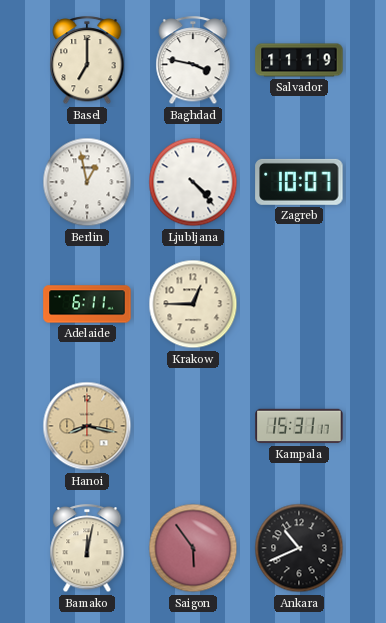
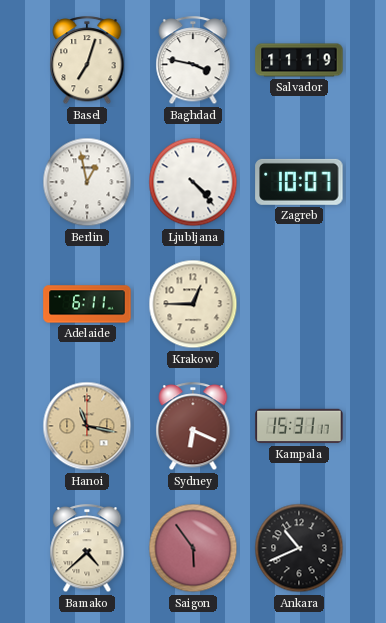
Basel: 7:00 -> 7:03
Hanoi: 8:17 -> 11:17
Sydney: none -> 6:19
Bamako: 12:02 -> 4:38
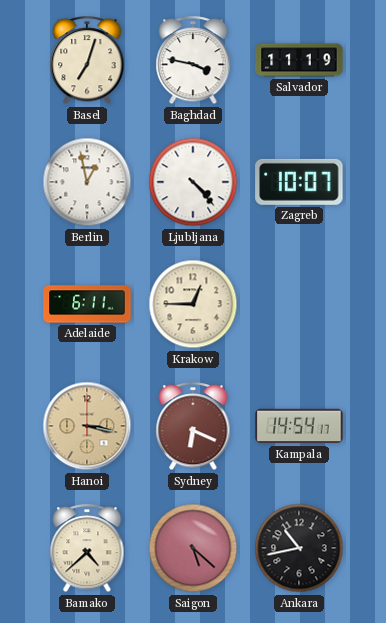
Hanoi: 11:17 -> 3:17
Kampala: 15:31 -> 14:54
Saigon: 5:54 -> 5:22
Ankara: 10:41 -> 10:43
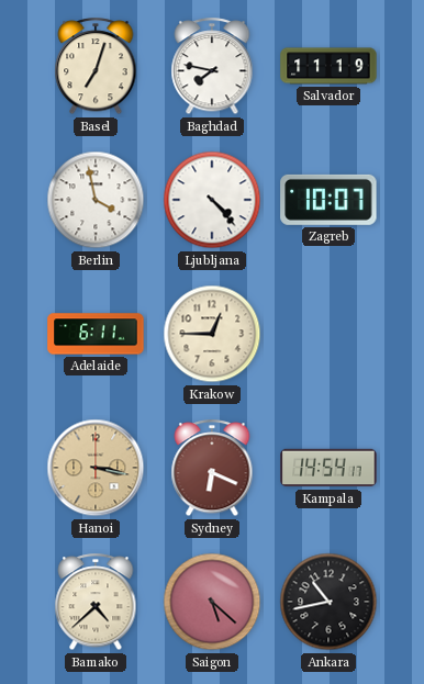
Baghdad: 3:47 -> 7:47
Berlin: 12:58 -> 3:58
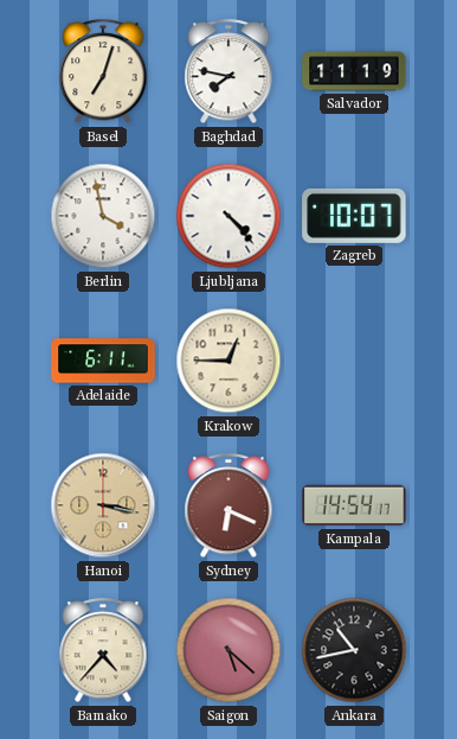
Bamako: 4:38 -> 4:37
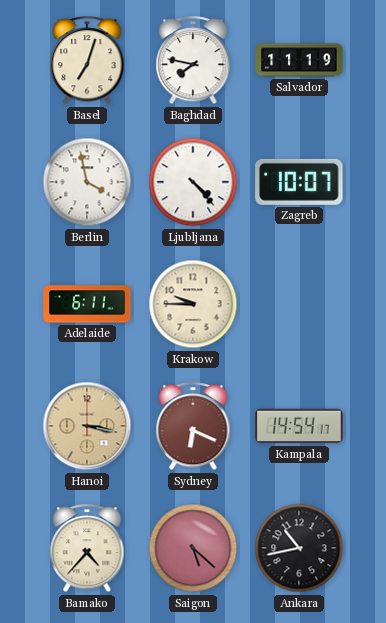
Krakow: 12:45 -> 9:45
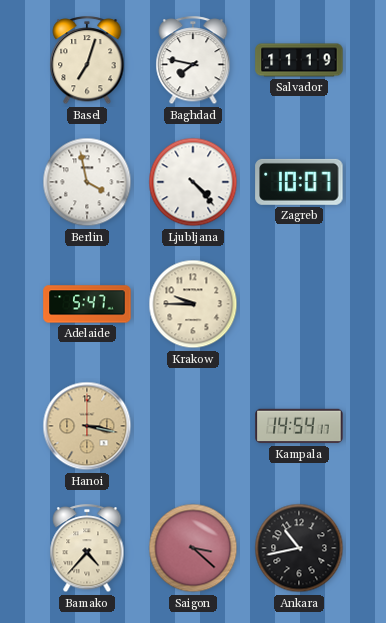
Adelaide: 6:11 -> 5:47
Sydney: 6:19 -> none
Saigon: 5:22 -> 3:22
